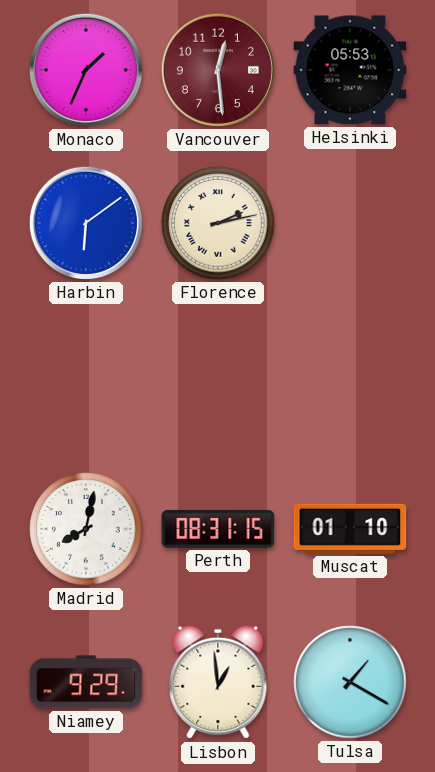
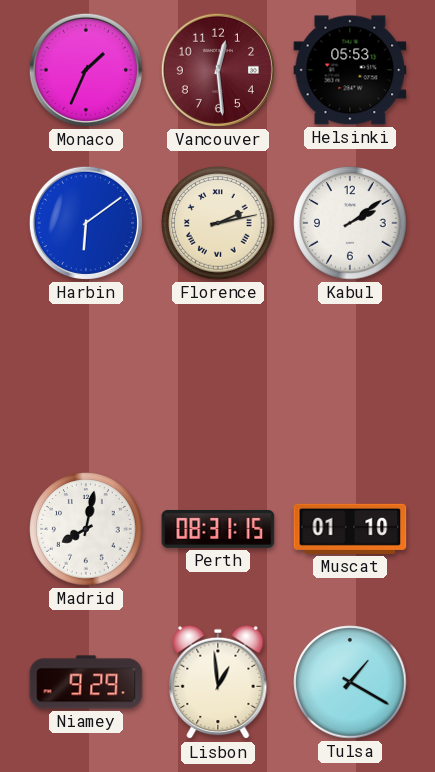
Kabul: none -> 2:09
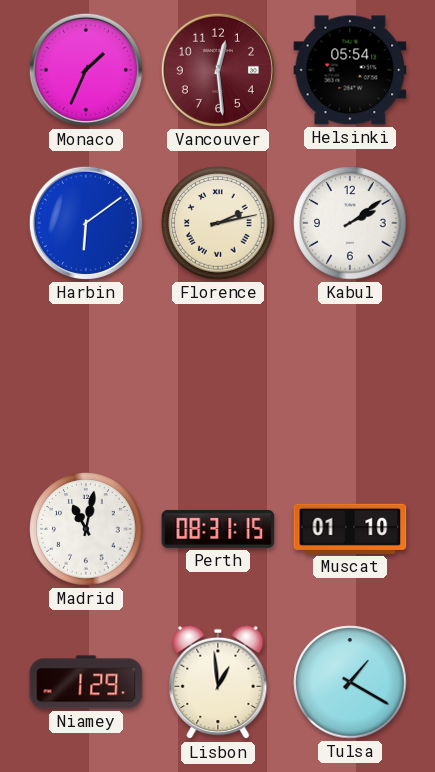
Helsinki: 05:53 -> 05:54
Madrid: 8:02 -> 11:02
Niamey: 9:29 -> 1:29
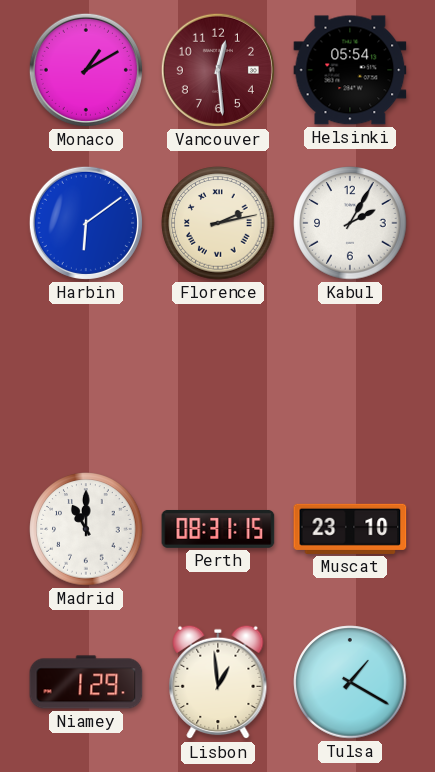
Monaco: 1:34 -> 1:10
Kabul: 2:09 -> 2:05
Madrid: 11:02 -> 11:00
Muscat: 01:10 -> 23:10
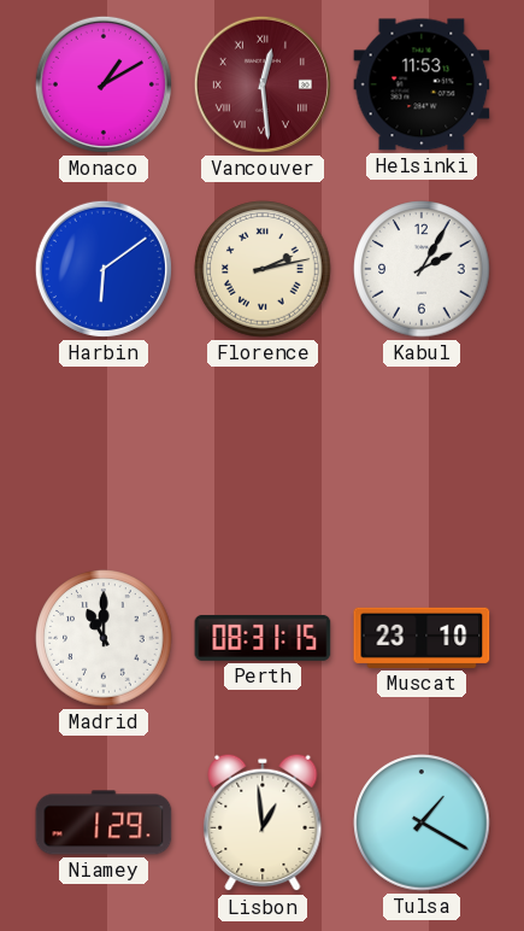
Vancouver numerals: Arabic -> Roman
Helsinki: 05:54 -> 11:53
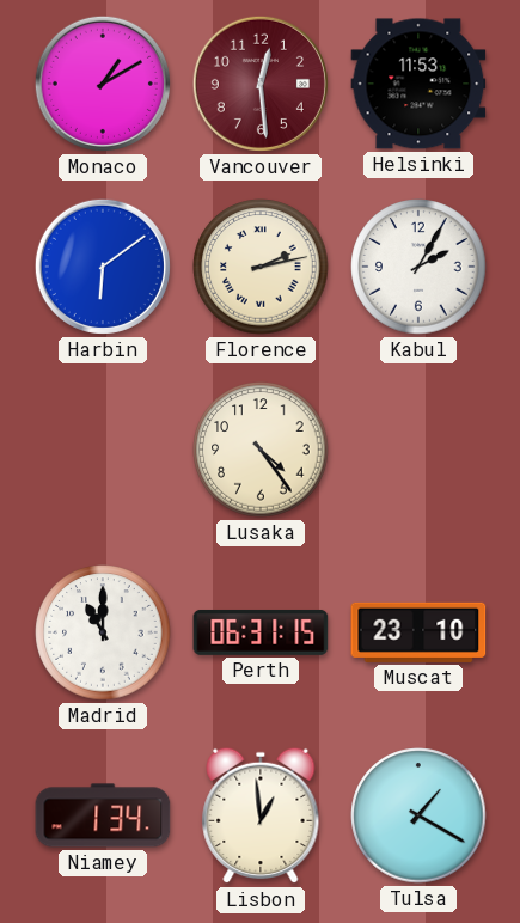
Vancouver numerals: Roman -> Arabic
Lusaka: none -> 4:24
Perth: 08:31 -> 06:31
Niamey: 1:29 -> 1:34
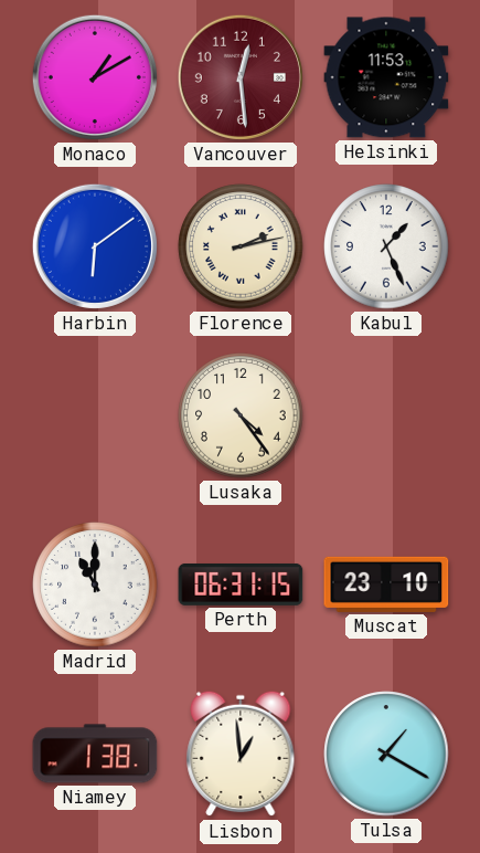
Kabul: 2:05 -> 1:26
Niamey: 1:34 -> 1:38
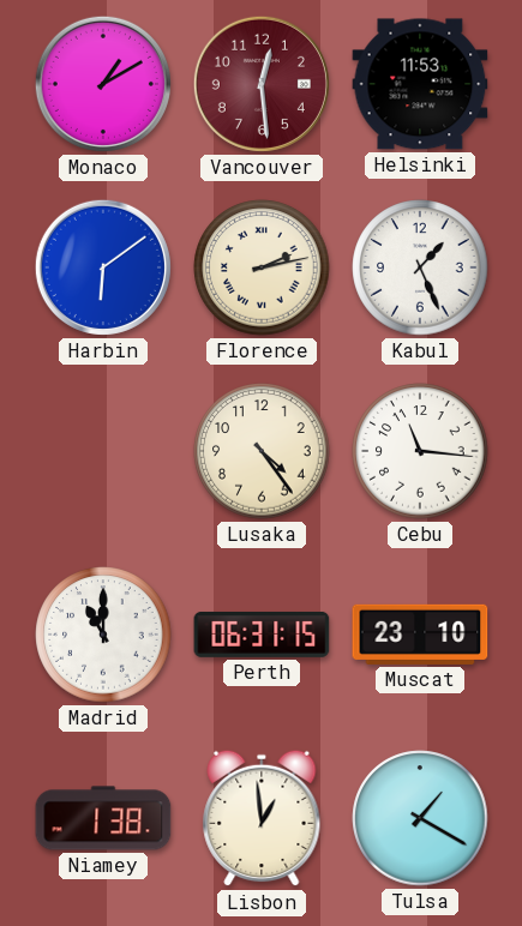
Cebu: none -> 11:16
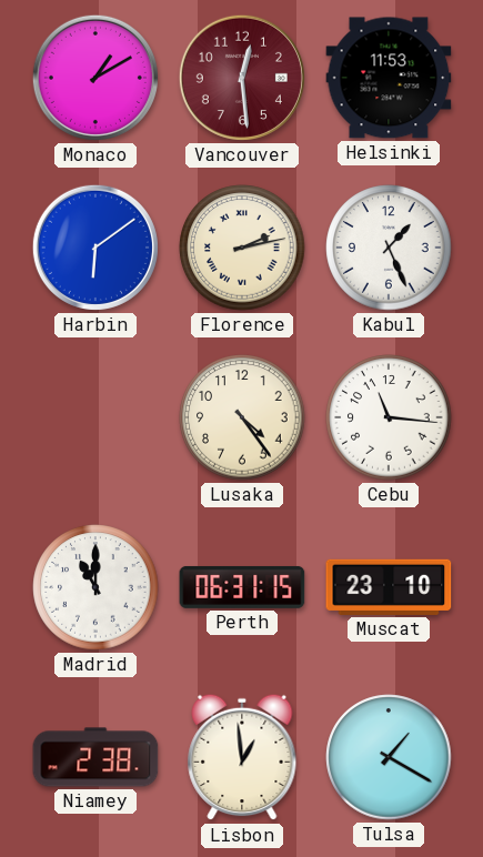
Niamey: 1:38 -> 2:38
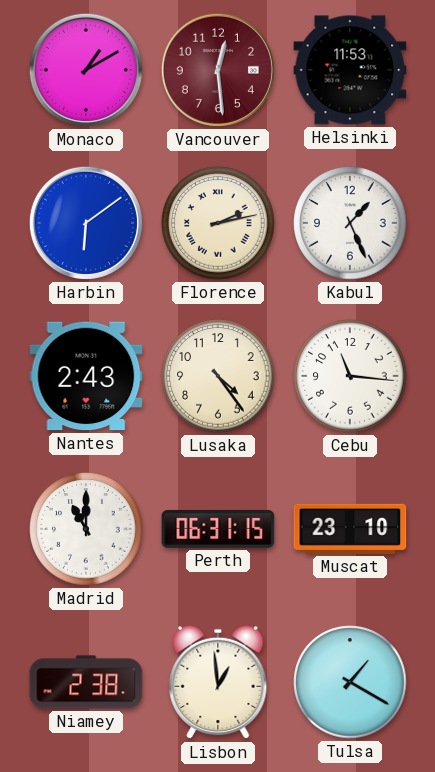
Nantes: none -> 2:43
